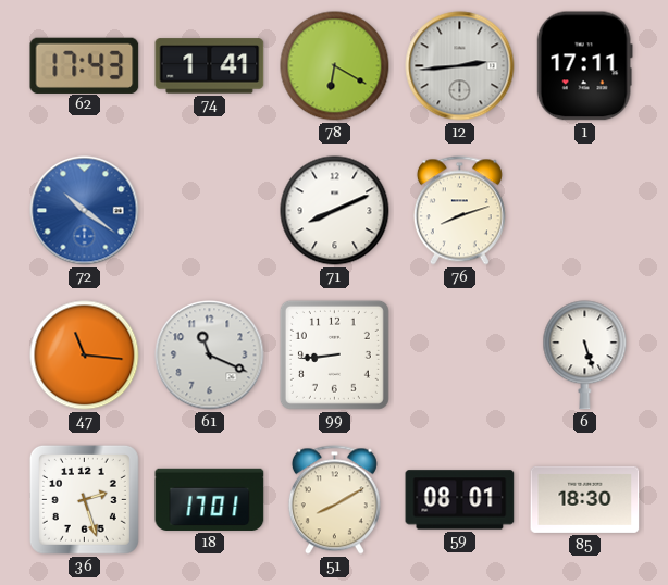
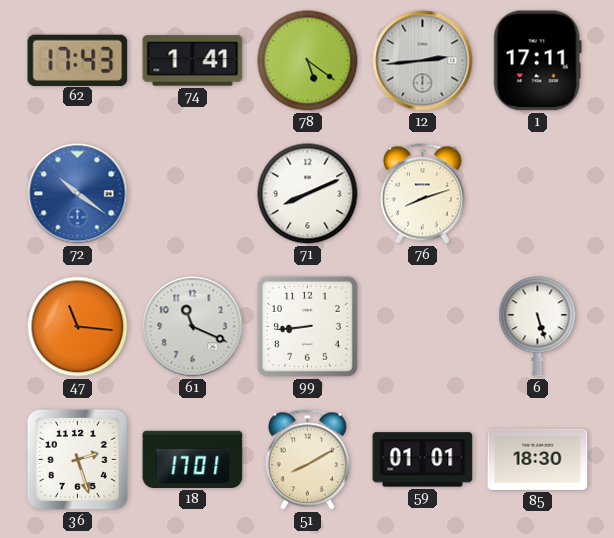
78: 6:20 -> 5:21
59: 08:01 -> 01:01
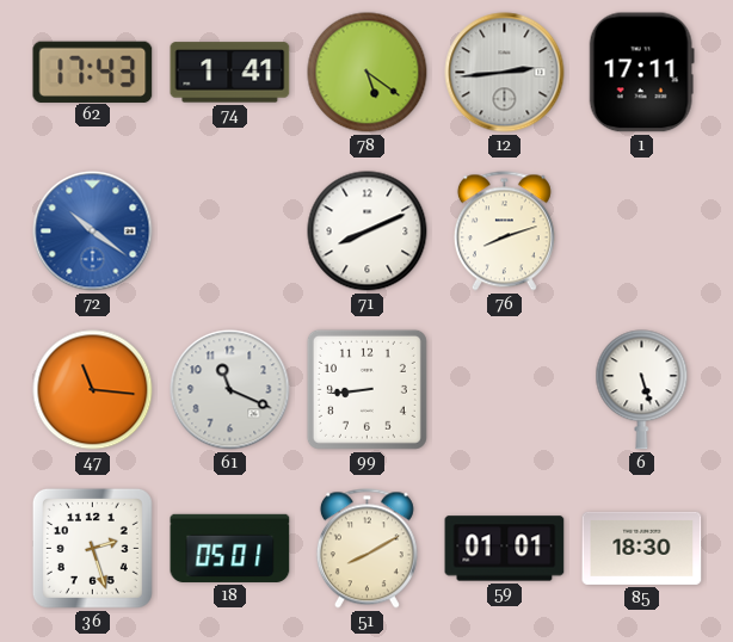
18: 17:01 -> 05:01
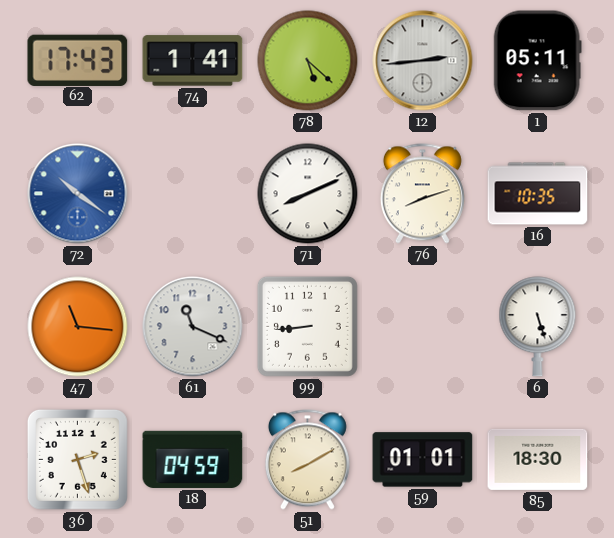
78: 5:21 -> 5:22
1: 17:11 -> 05:11
16: none -> 10:35
18: 05:01 -> 04:59
